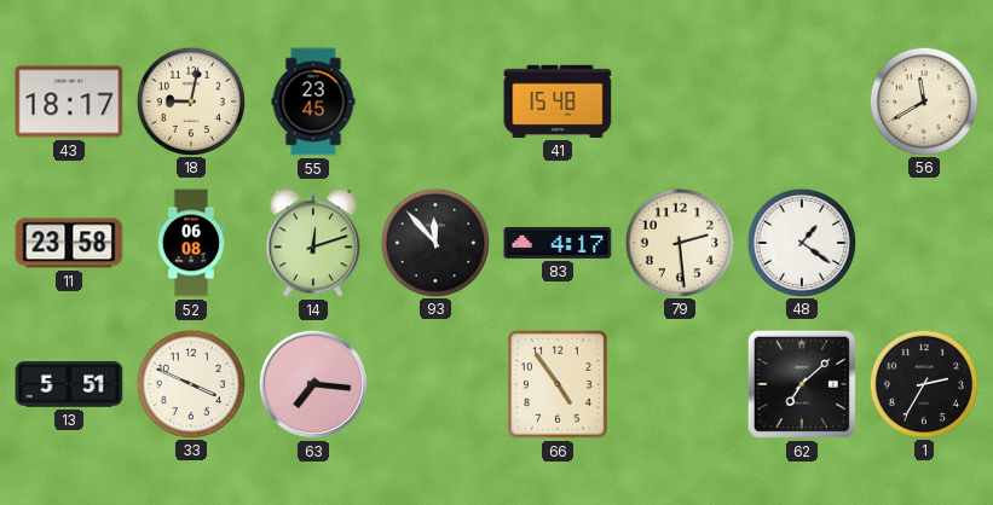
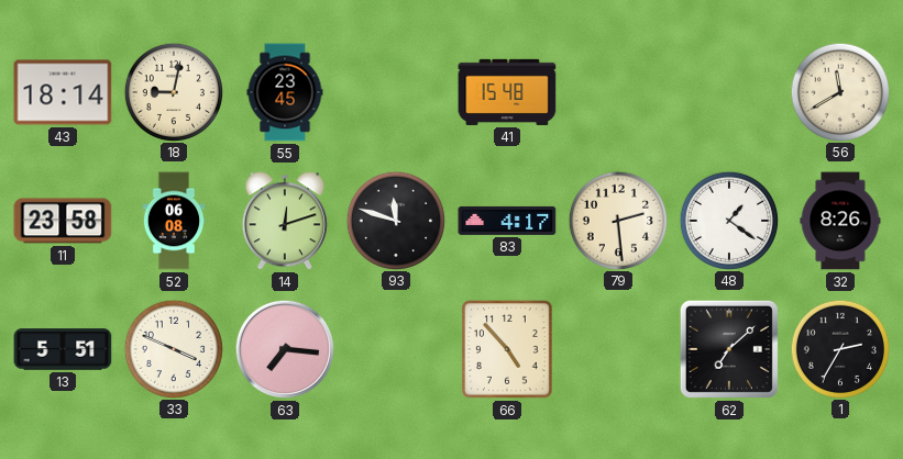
43: 18:17 -> 18:14
93: 11:53 -> 11:48
32: none -> 8:26
66: 4:54 -> 4:53
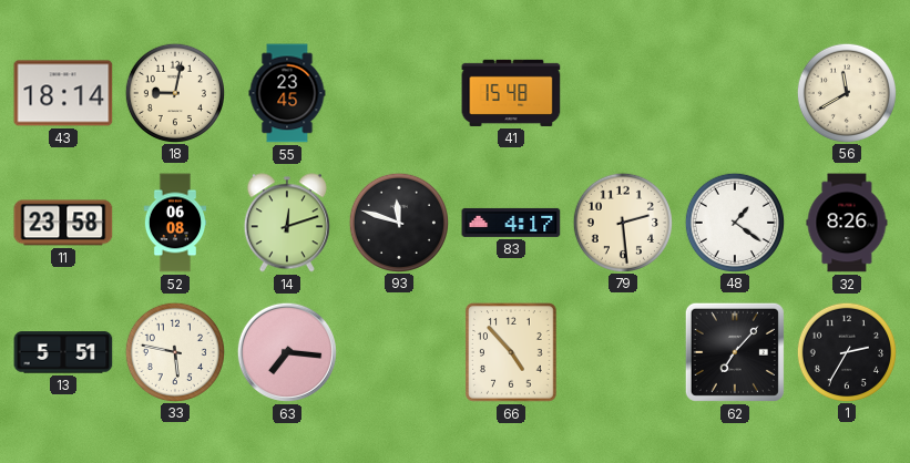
33: 3:49 -> 5:47
62: 7:08 -> 7:07
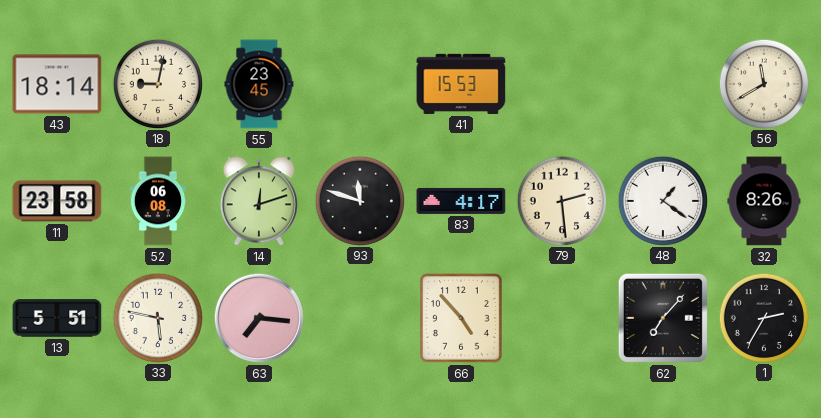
41: 15:48 -> 15:53
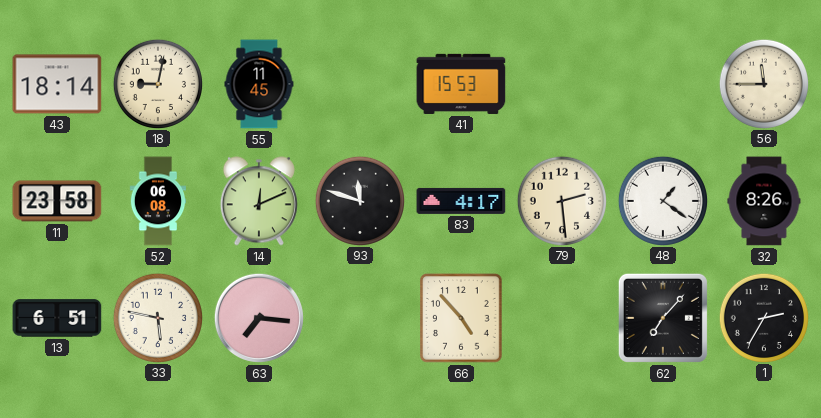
55: 23:45 -> 11:45
56: 11:40 -> 11:45
14: 12:12 -> 12:11
13: 5:51 -> 6:51
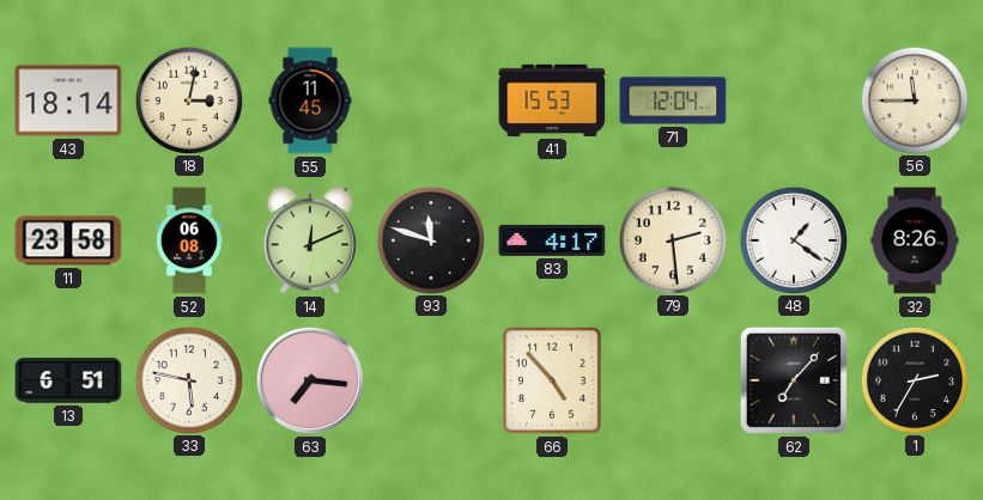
18: 9:02 -> 3:02
71: none -> 12:04
